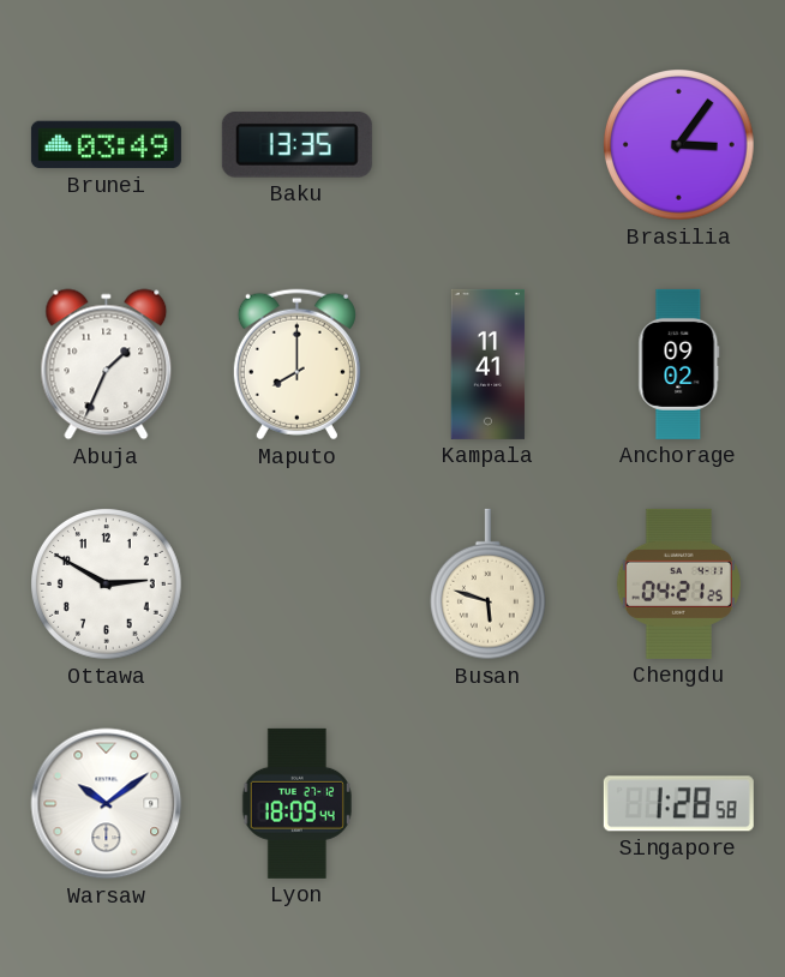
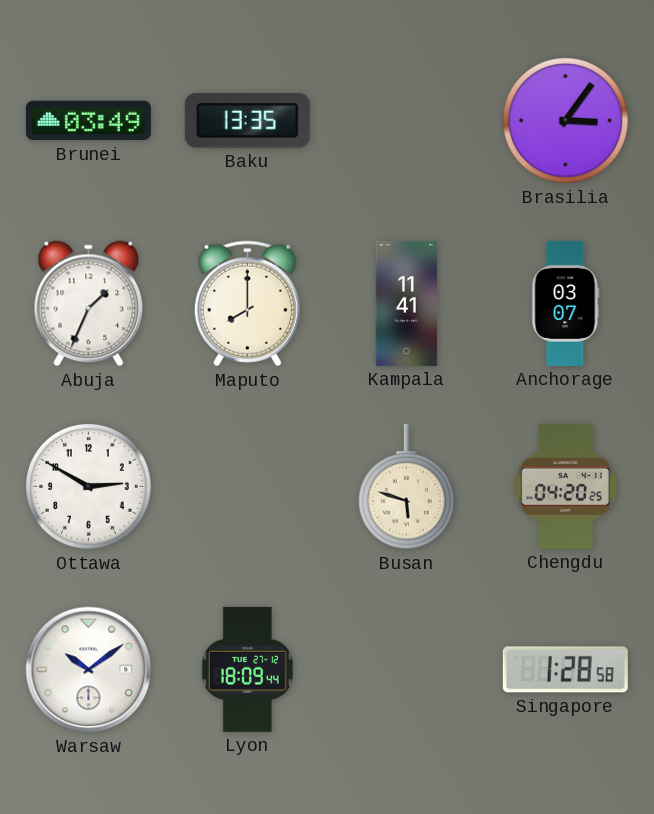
Anchorage: 09:02 -> 03:07
Chengdu: 04:21 -> 04:20
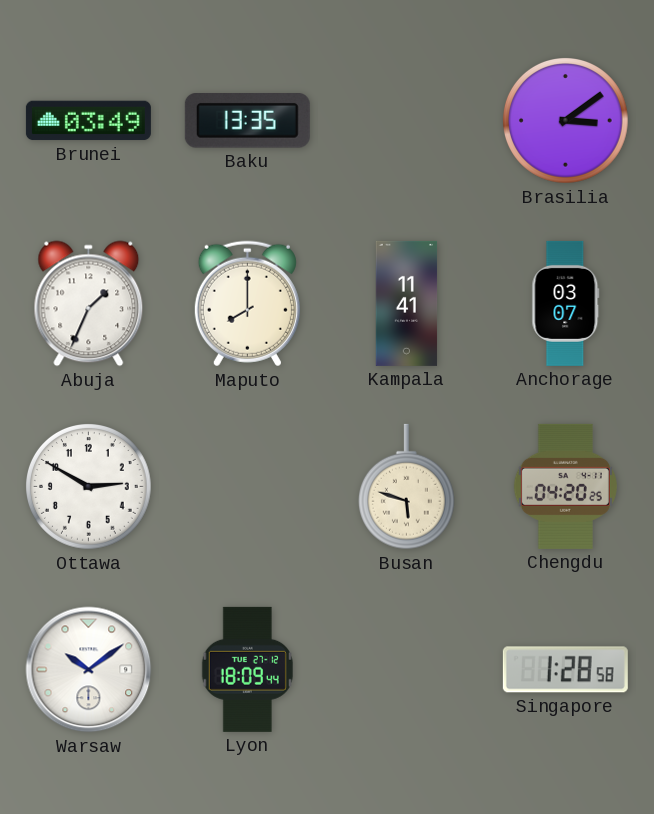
Brasilia: 3:06 -> 3:09
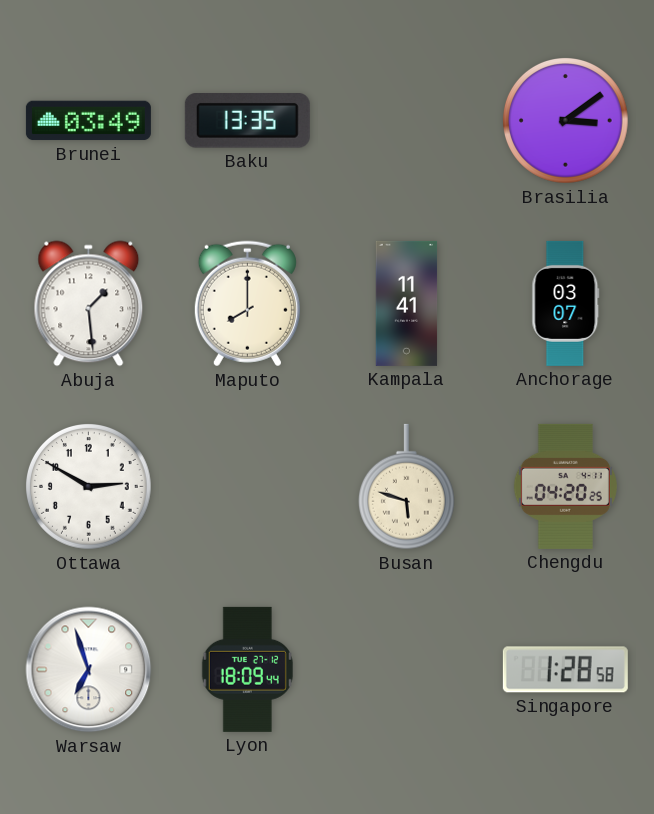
Abuja: 1:34 -> 1:29
Warsaw: 10:09 -> 6:57
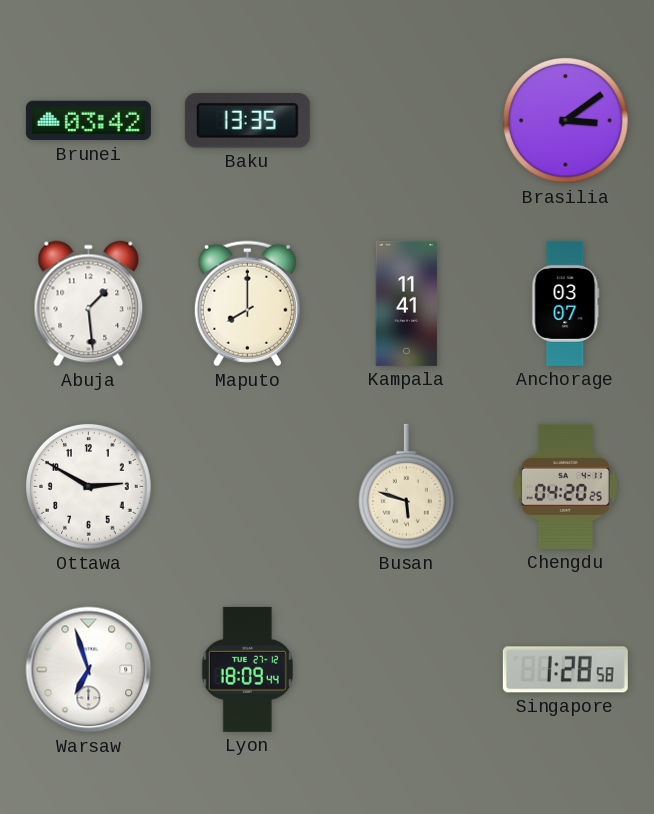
Brunei: 03:49 -> 03:42
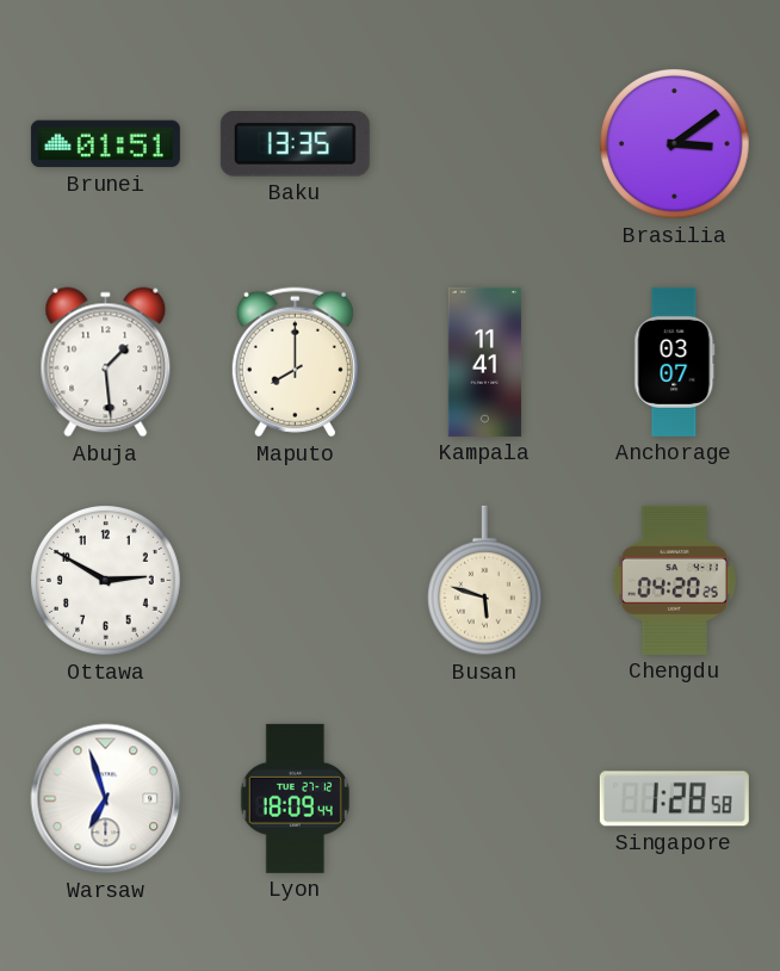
Brunei: 03:42 -> 01:51
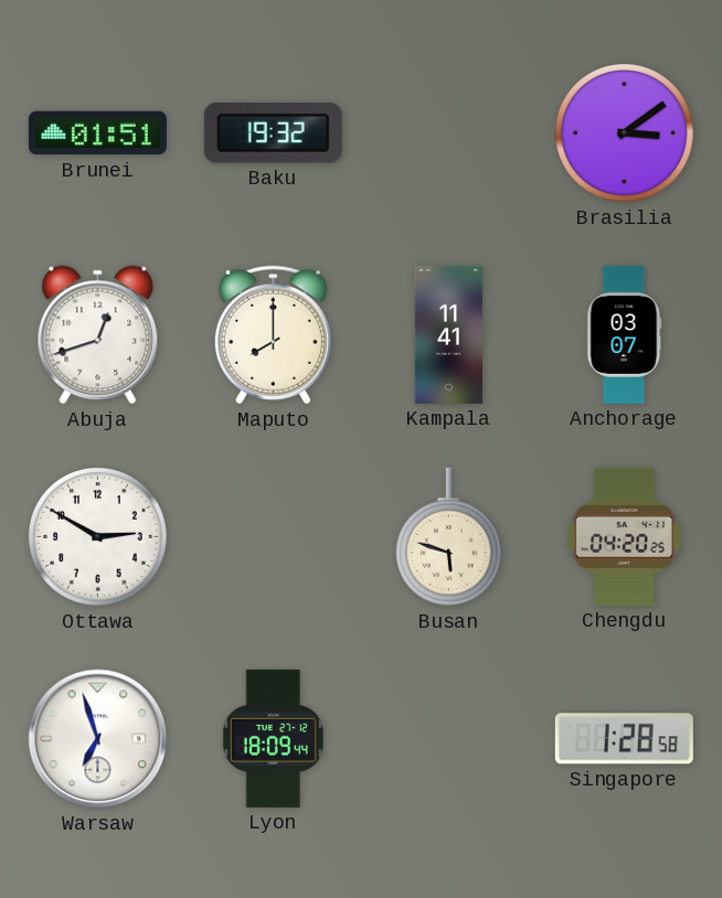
Baku: 13:35 -> 19:32
Abuja: 1:29 -> 12:42
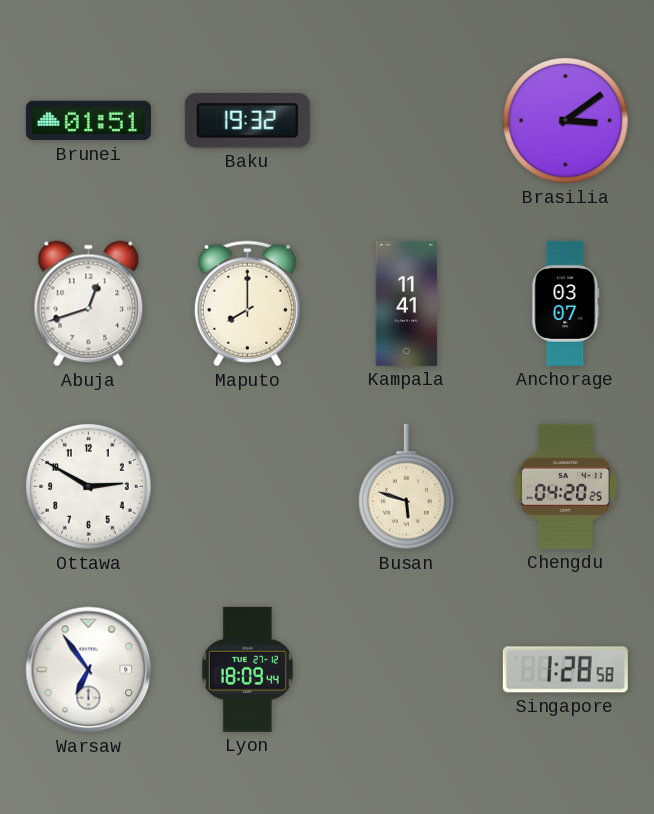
Warsaw: 6:57 -> 6:54
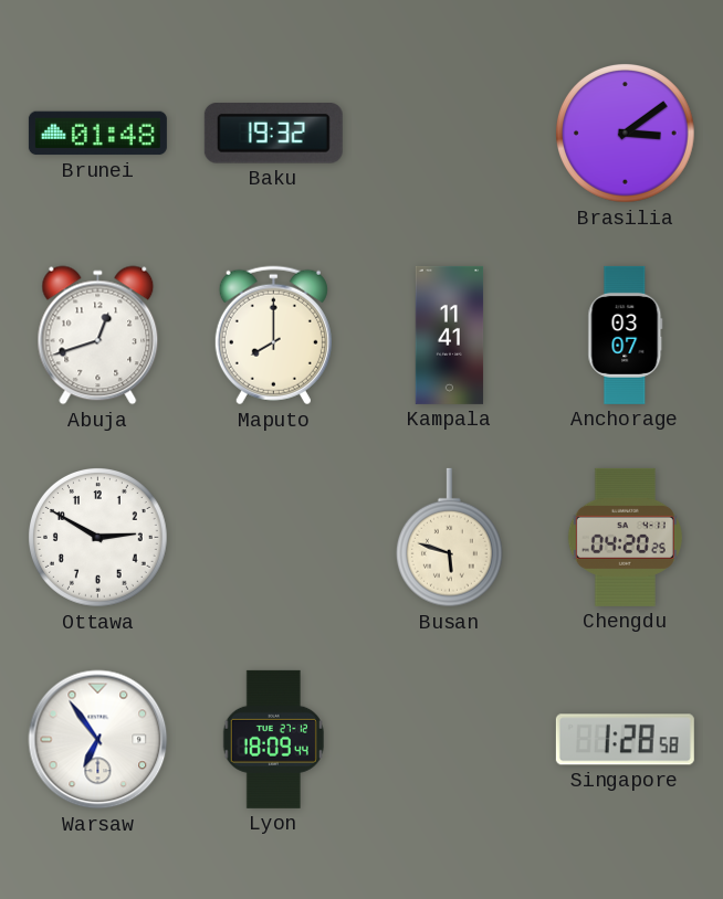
Brunei: 01:51 -> 01:48
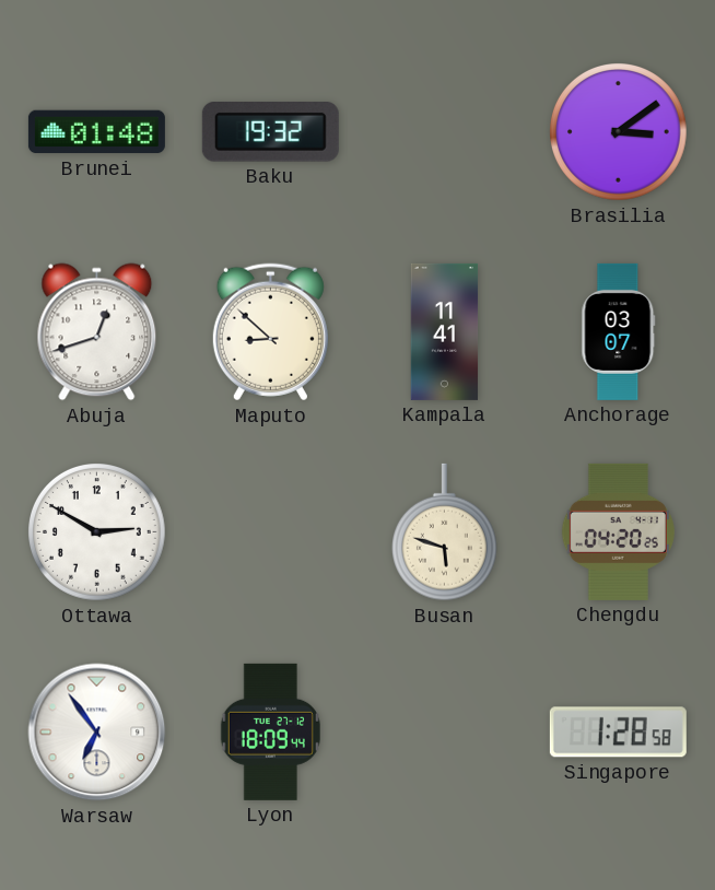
Maputo: 8:00 -> 8:52
